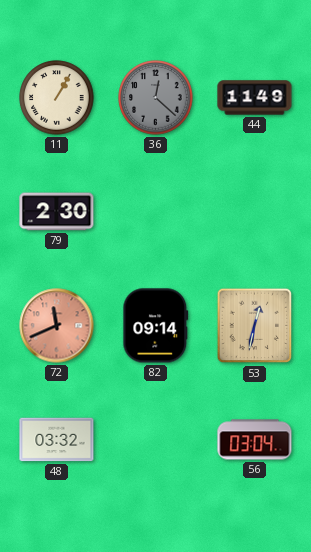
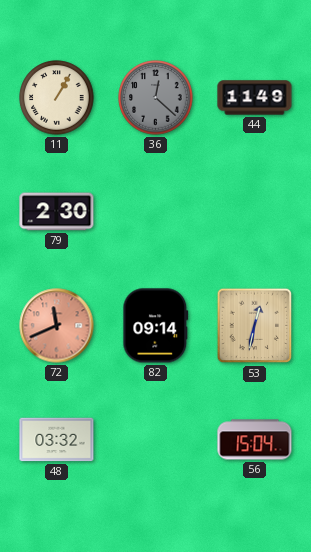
56: 03:04 -> 15:04
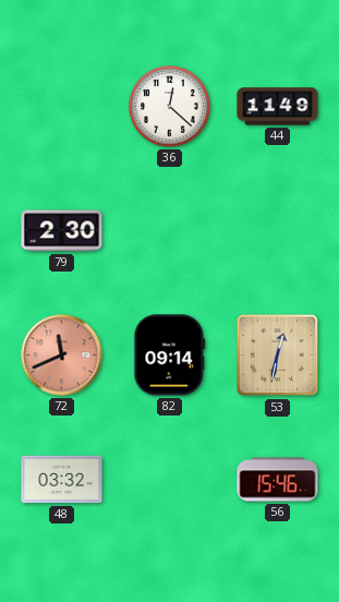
11: 1:05 -> none
36 dial: grey -> white
56: 15:04 -> 15:46
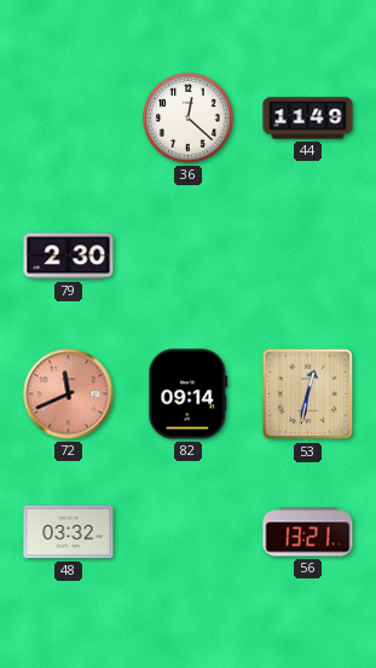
56: 15:46 -> 13:21
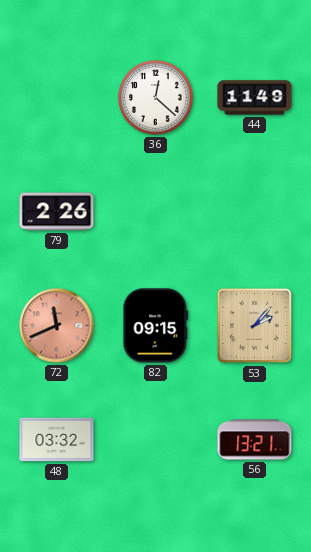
79: 2:30 -> 2:26
82: 09:14 -> 09:15
53: 12:32 -> 2:07
